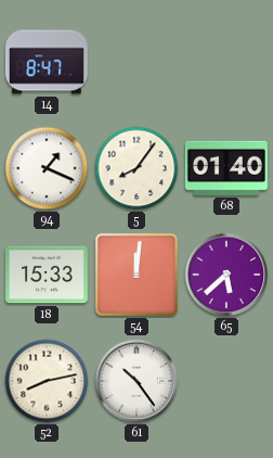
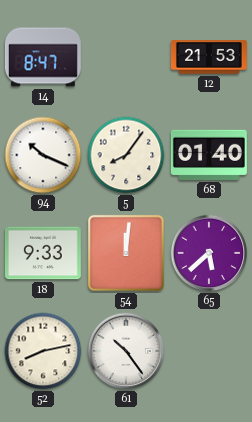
12: none -> 21:53
94: 1:19 -> 10:19
18: 15:33 -> 9:33
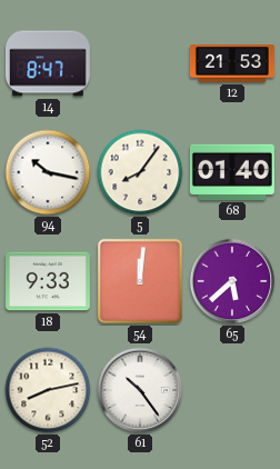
94: 10:19 -> 10:17
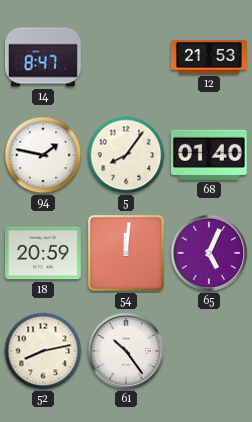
94: 10:17 -> 1:47
18: 9:33 -> 20:59
65: 5:38 -> 5:04
